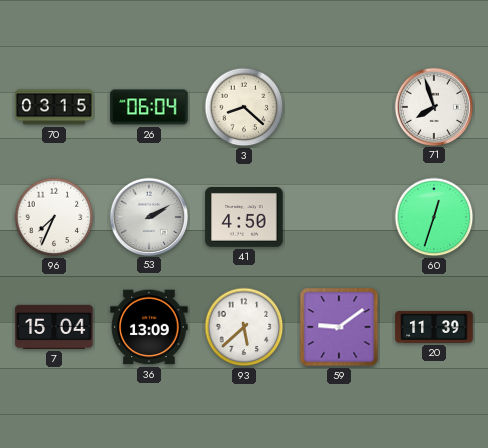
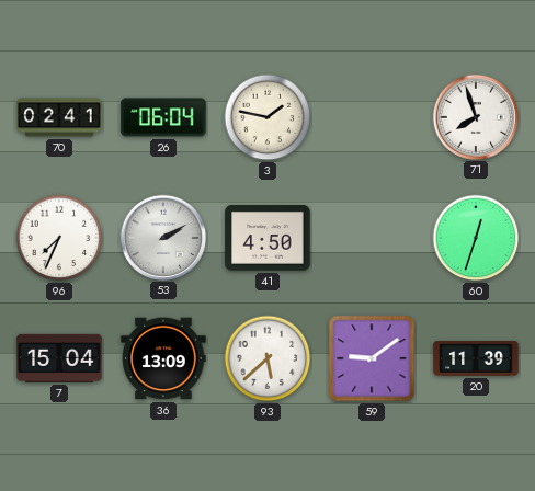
70: 03:15 -> 02:41
3: 8:22 -> 1:47
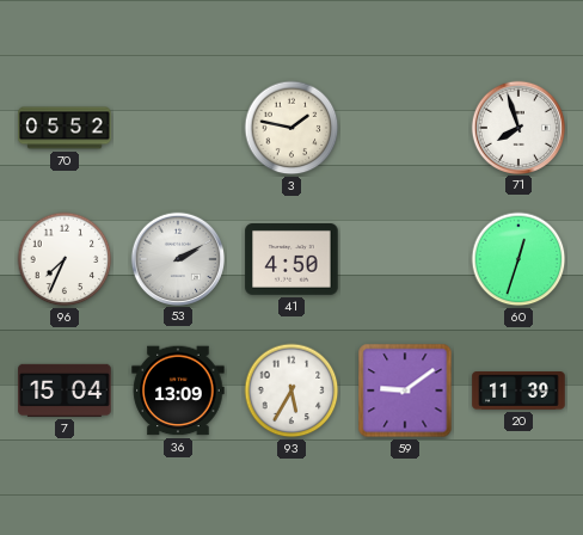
70: 02:41 -> 05:52
26: 06:04 -> none
93: 5:38 -> 5:35
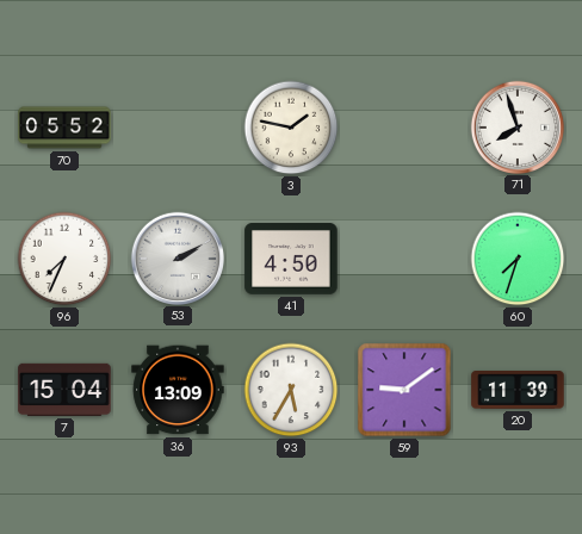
60: 12:33 -> 7:33
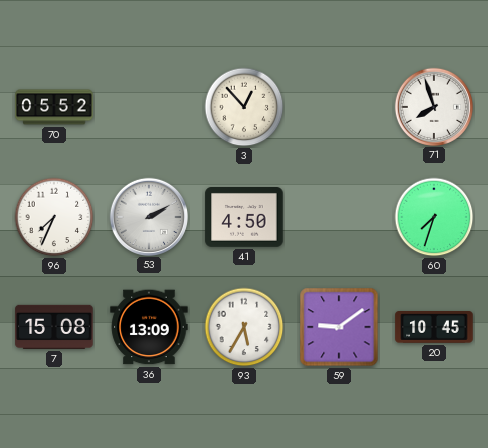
3: 1:47 -> 12:53
7: 15:04 -> 15:08
20: 11:39 -> 10:45
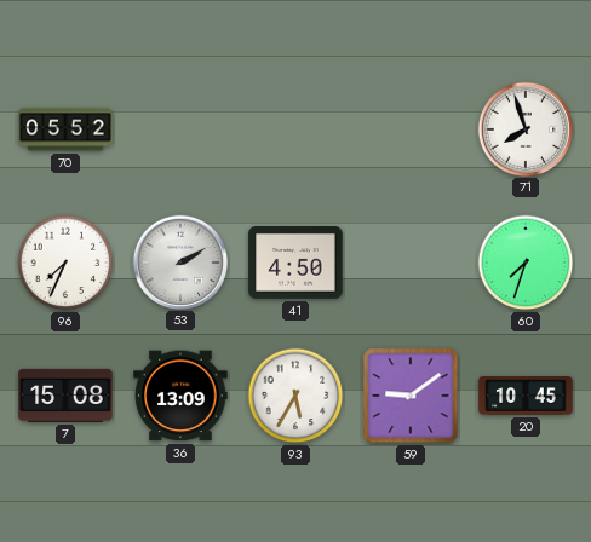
3: 12:53 -> none
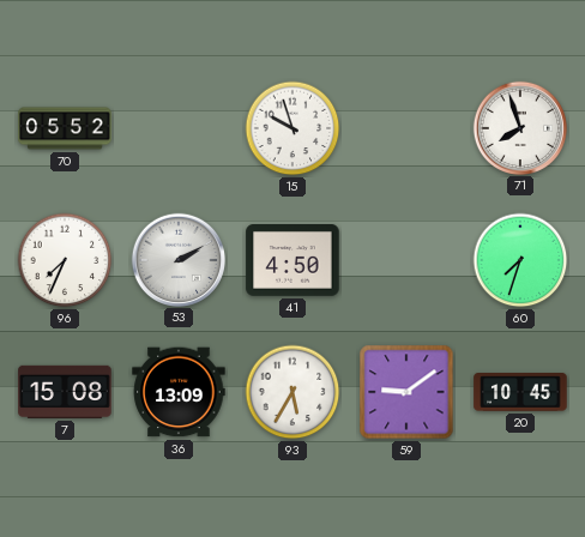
15: none -> 9:57
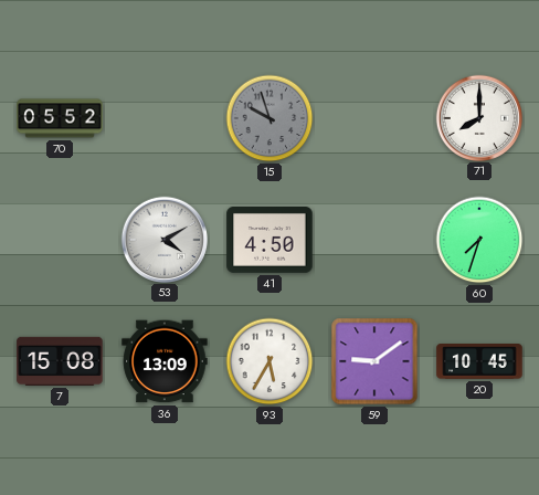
15 dial: white -> grey
71: 7:57 -> 8:00
96: 7:34 -> none
53: 2:10 -> 4:10
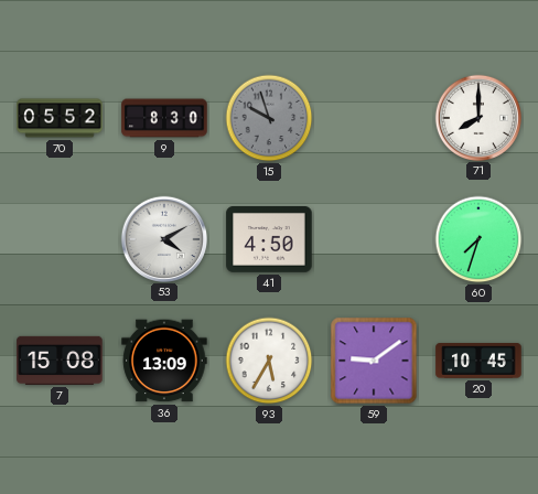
9: none -> 8:30
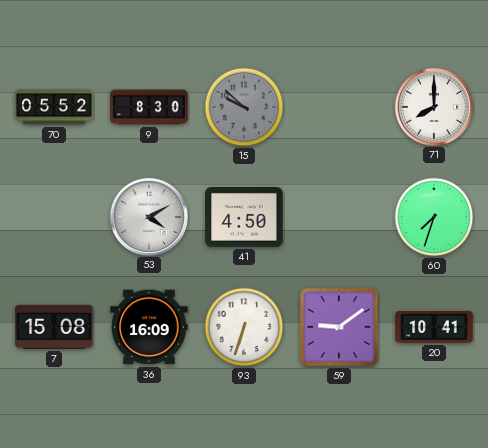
15: 9:57 -> 9:52
36: 13:09 -> 16:09
93: 5:35 -> 6:33
20: 10:45 -> 10:41
